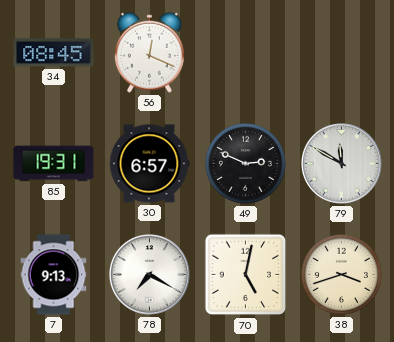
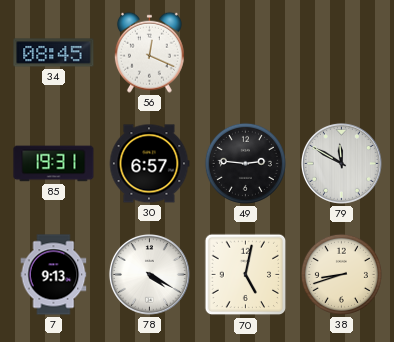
49: 2:49 -> 2:46
78: 7:20 -> 4:20
38: 3:42 -> 8:42
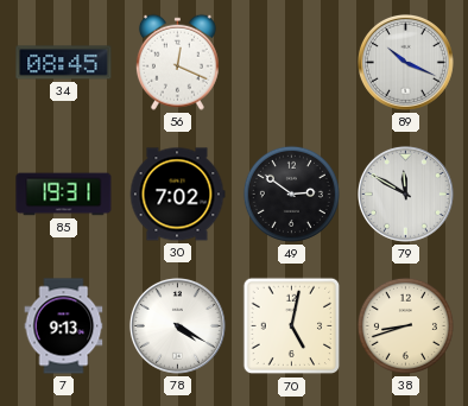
89: none -> 10:19
30: 6:57 -> 7:02
49: 2:46 -> 2:51
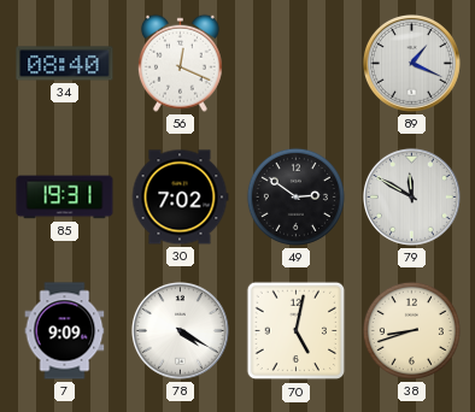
34: 08:45 -> 08:40
89: 10:19 -> 1:19
7: 9:13 -> 9:09
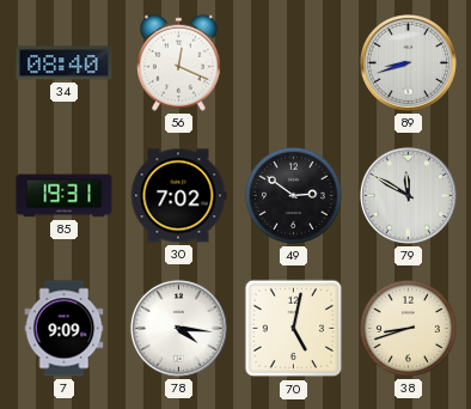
89: 1:19 -> 8:42
78: 4:20 -> 4:16
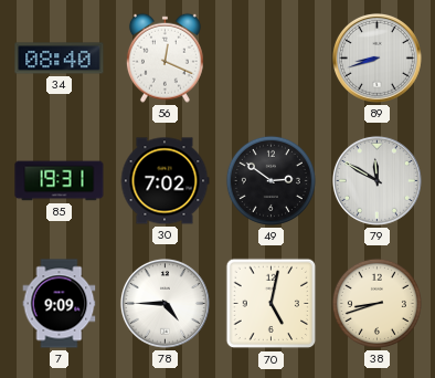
78: 4:16 -> 4:45
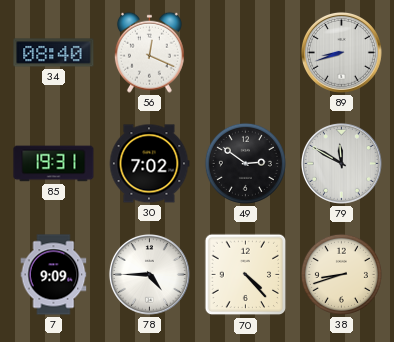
70: 5:02 -> 4:23
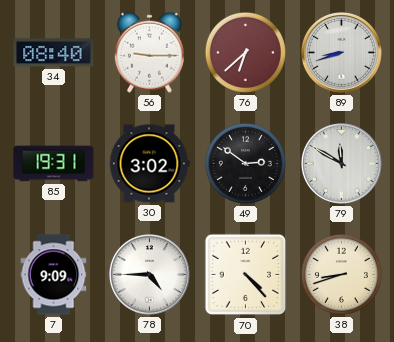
56: 12:19 -> 9:15
76: none -> 6:38
30: 7:02 -> 3:02
